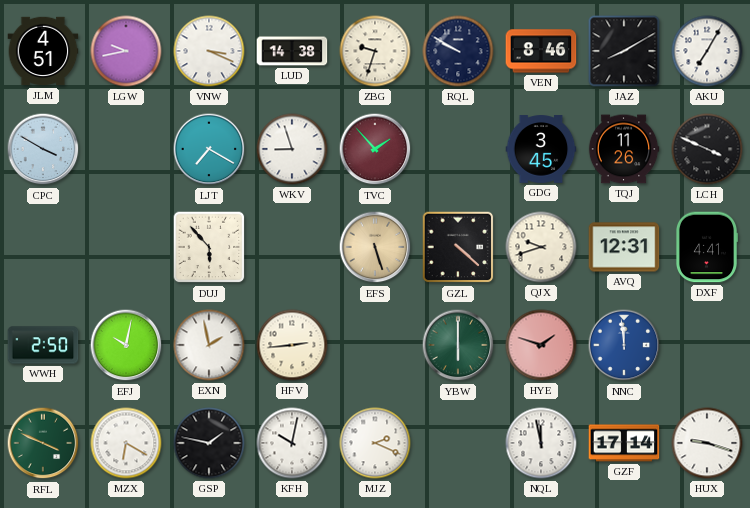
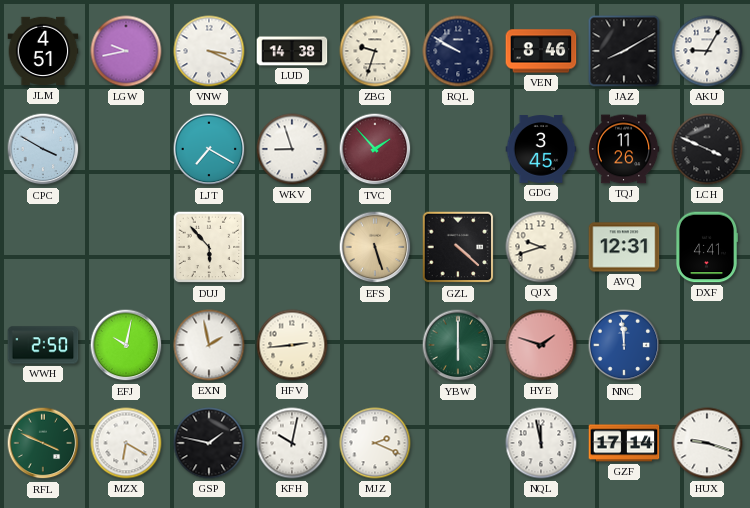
AKU: 7:05 -> 9:05
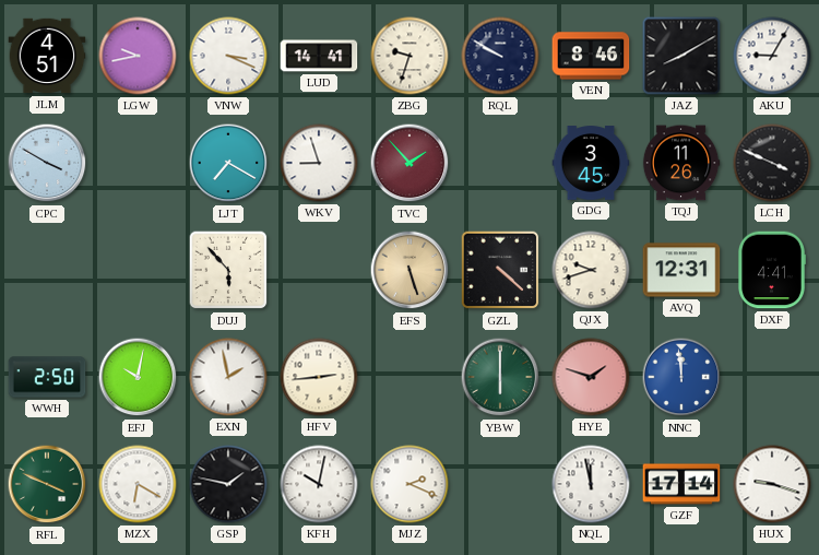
LUD: 14:38 -> 14:41
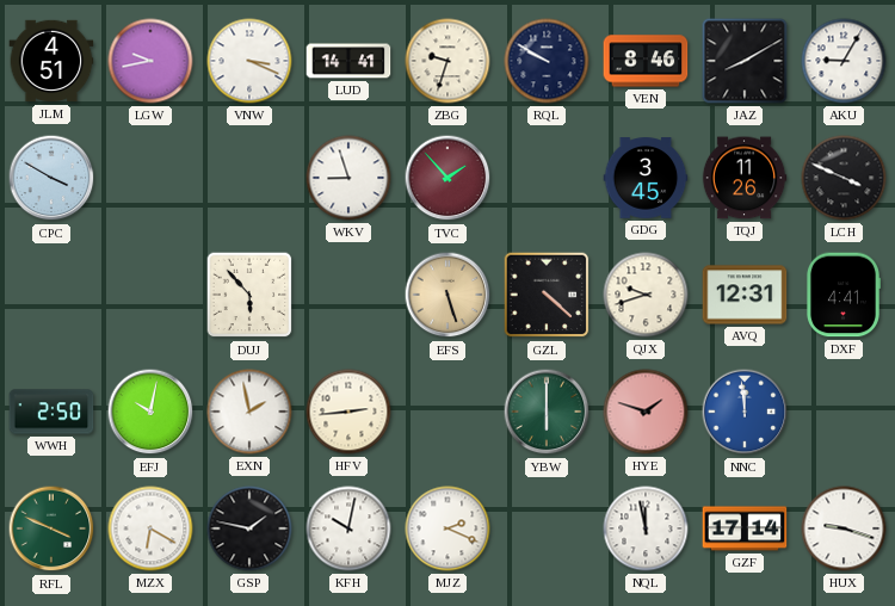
LJT: 7:20 -> none
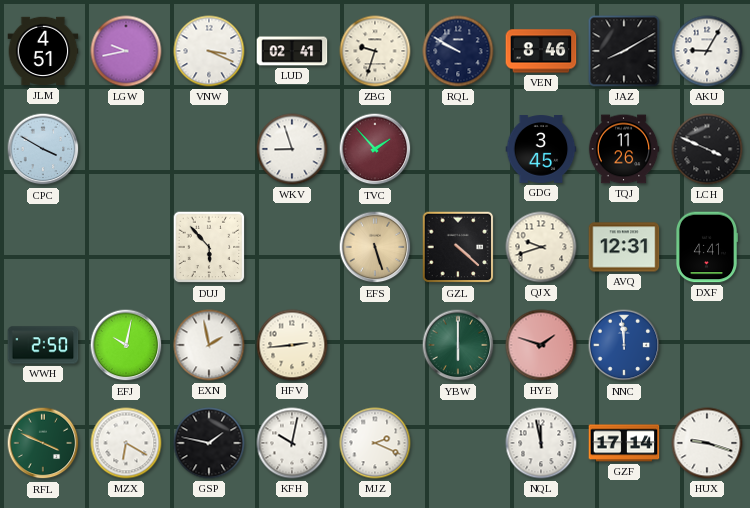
LUD: 14:41 -> 02:41
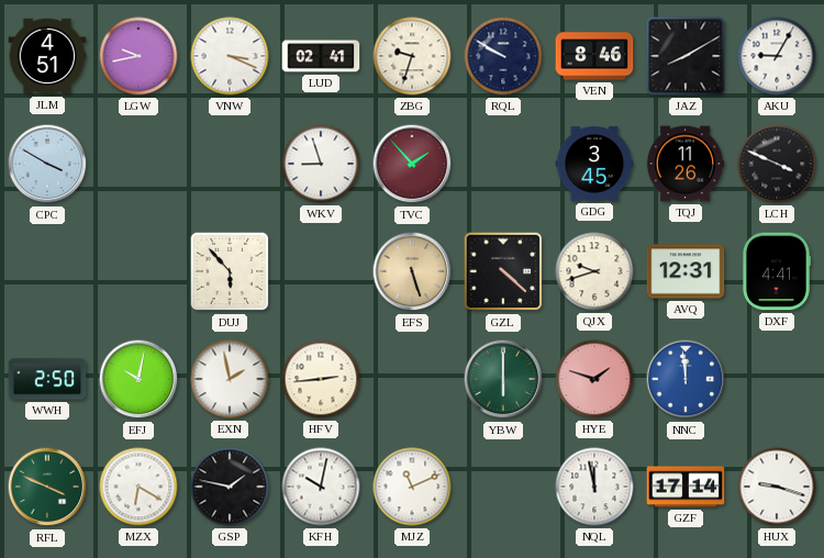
MJZ: 2:19 -> 11:11
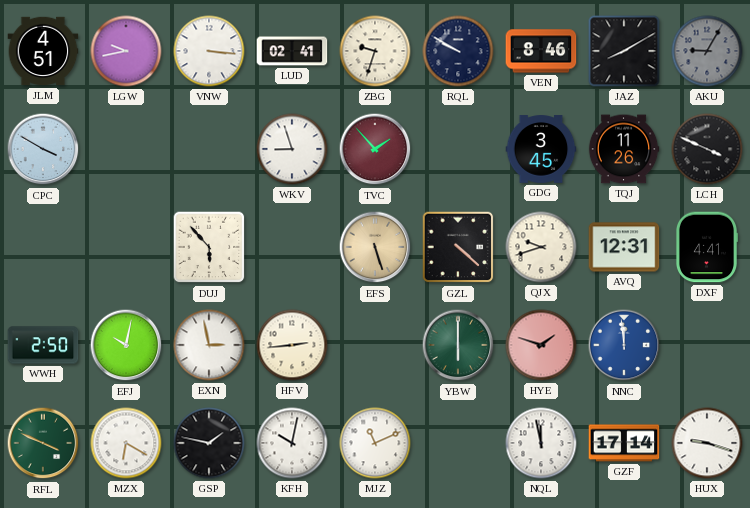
VNW: 3:19 -> 3:16
AKU dial: white -> grey
EXN: 1:58 -> 2:58
